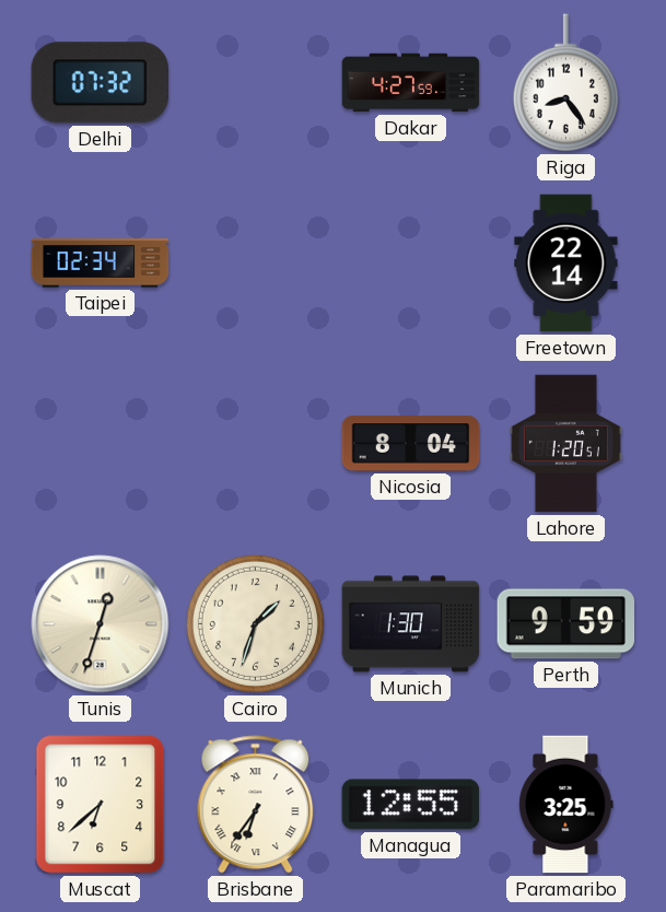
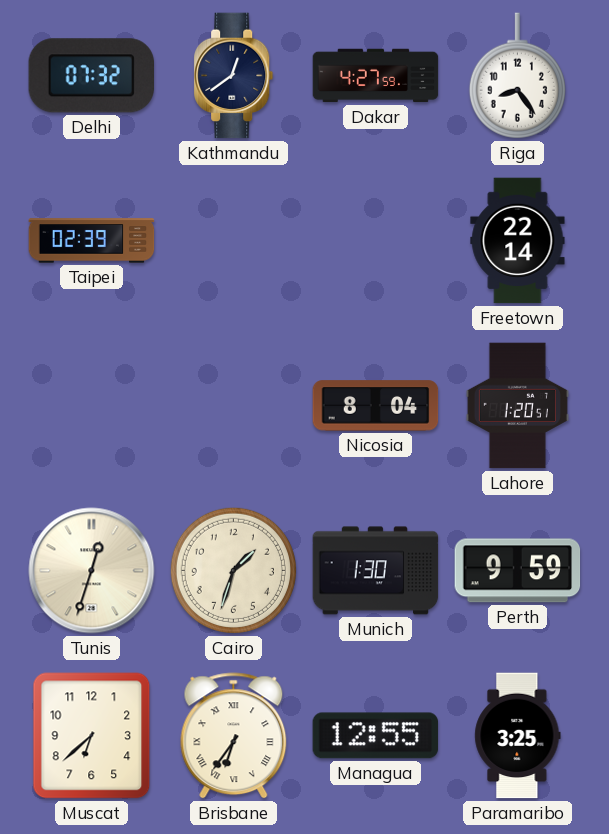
Kathmandu: none -> 12:39
Taipei: 02:34 -> 02:39
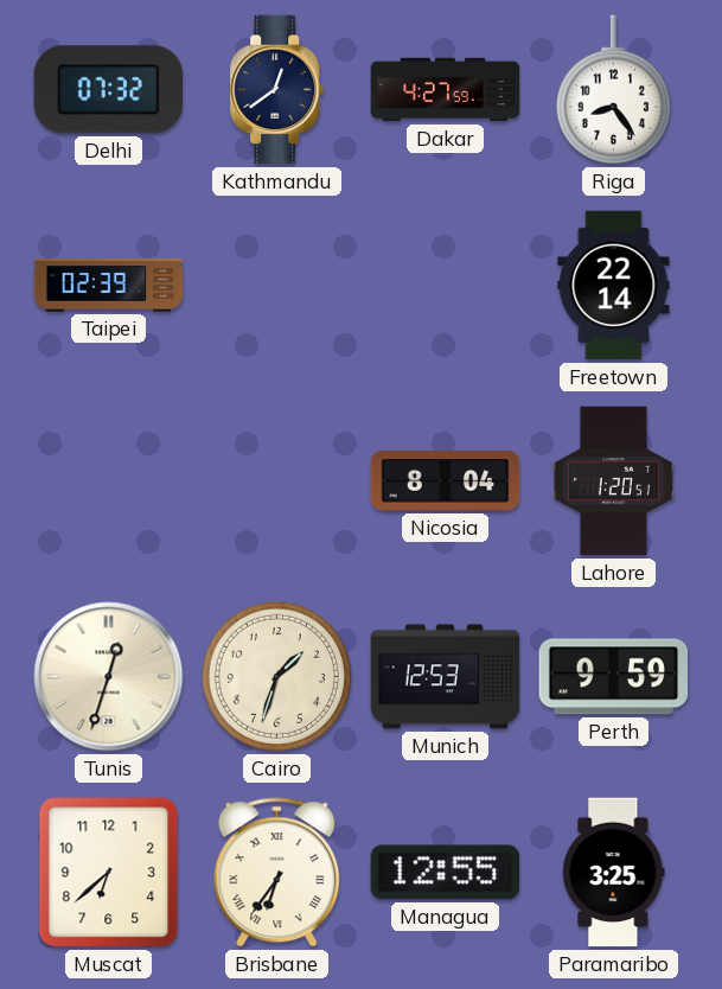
Munich: 1:30 -> 12:53
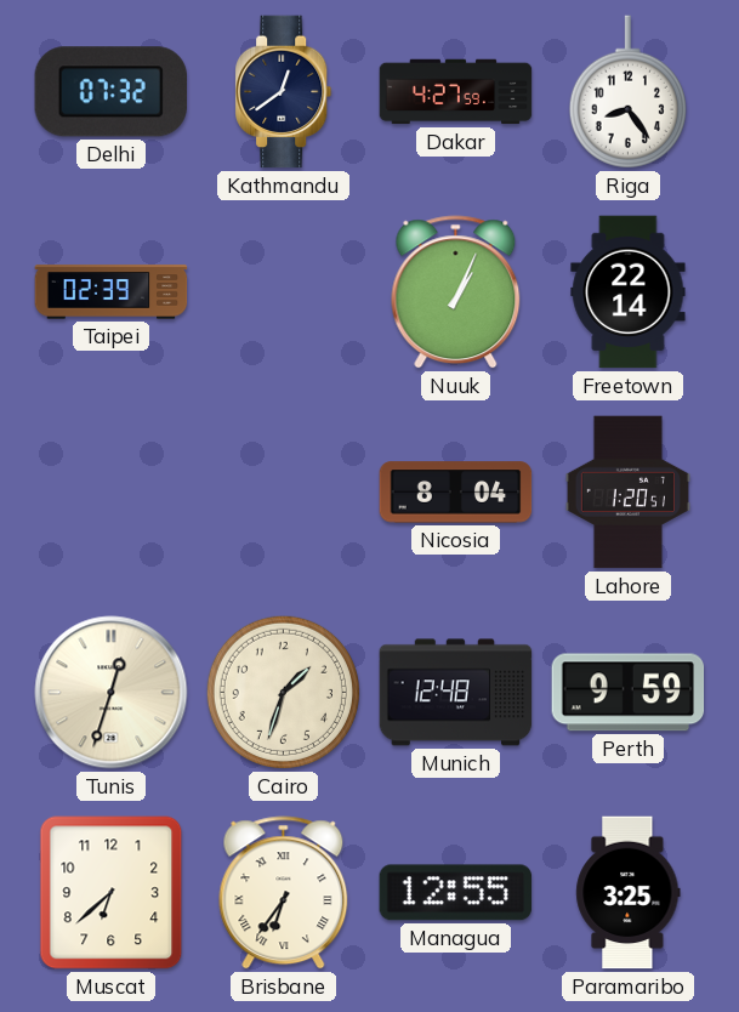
Nuuk: none -> 1:04
Munich: 12:53 -> 12:48
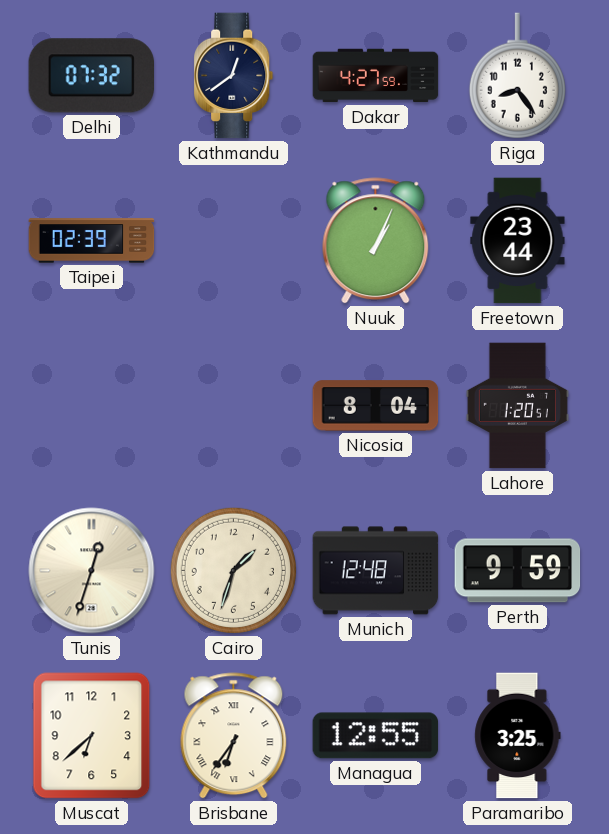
Freetown: 22:14 -> 23:44
